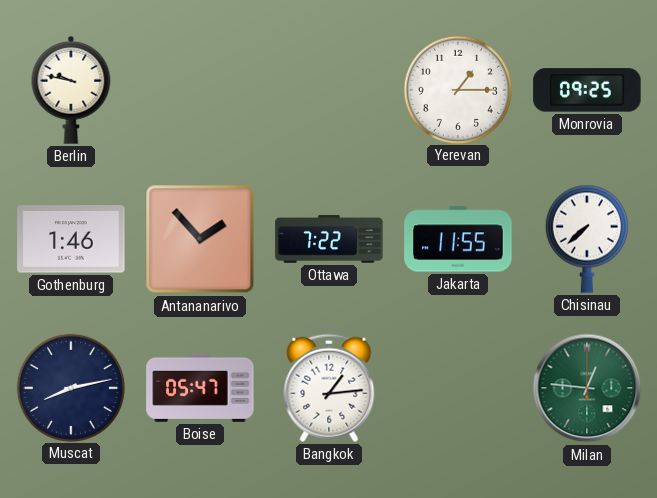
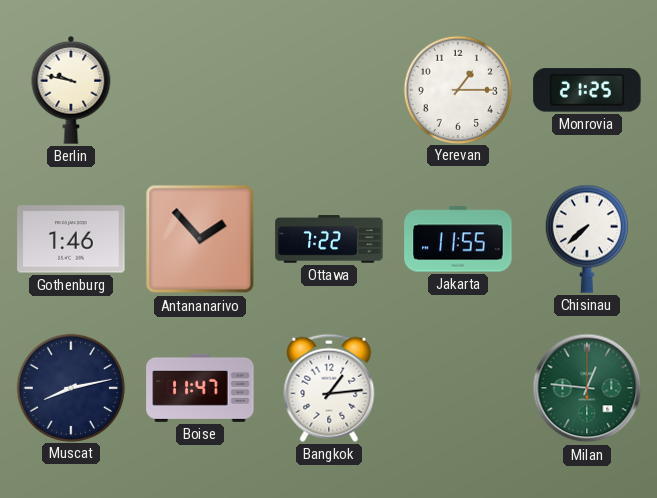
Monrovia: 09:25 -> 21:25
Boise: 05:47 -> 11:47
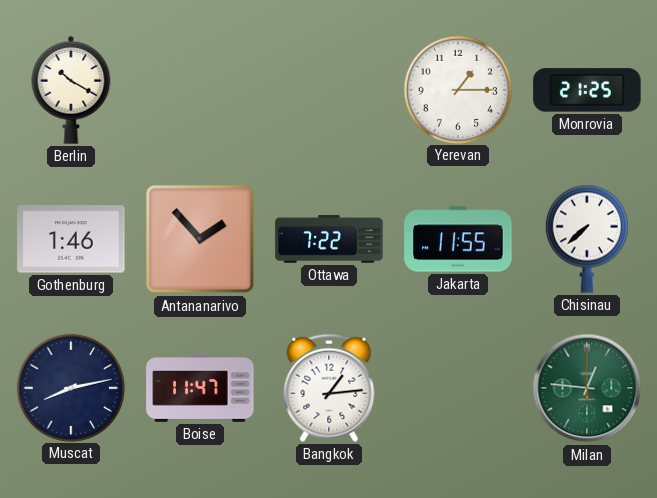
Berlin: 9:47 -> 10:20
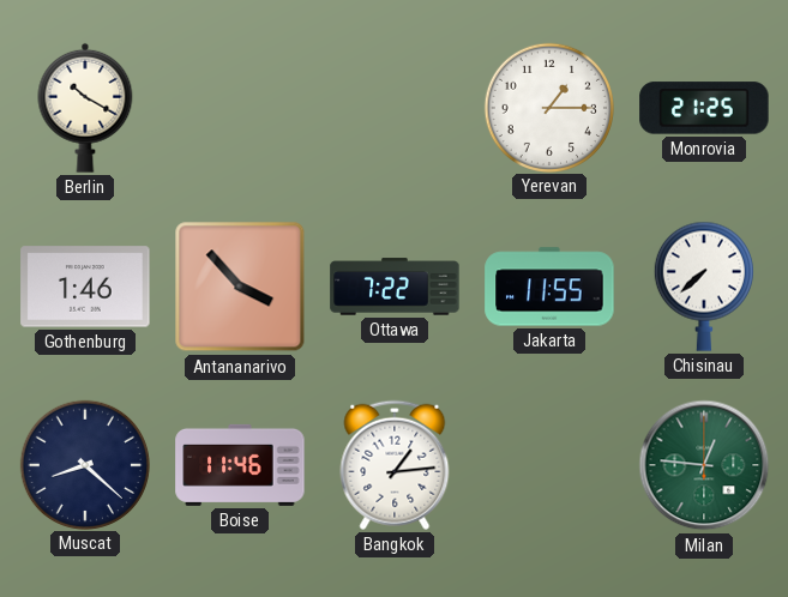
Antananarivo: 1:53 -> 3:53
Muscat: 8:13 -> 8:22
Boise: 11:47 -> 11:46
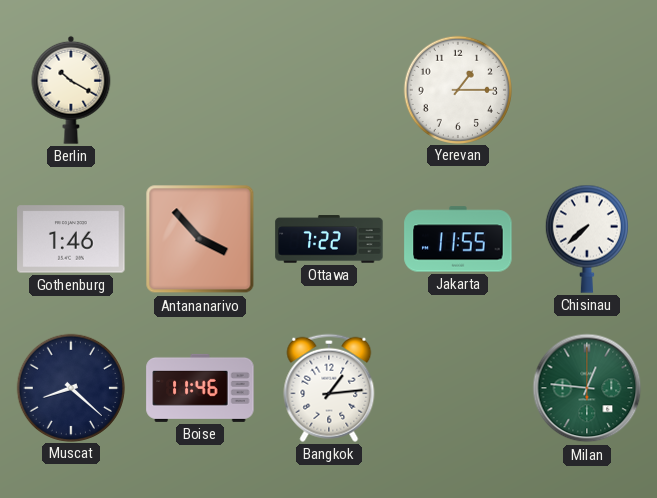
Monrovia: 21:25 -> none
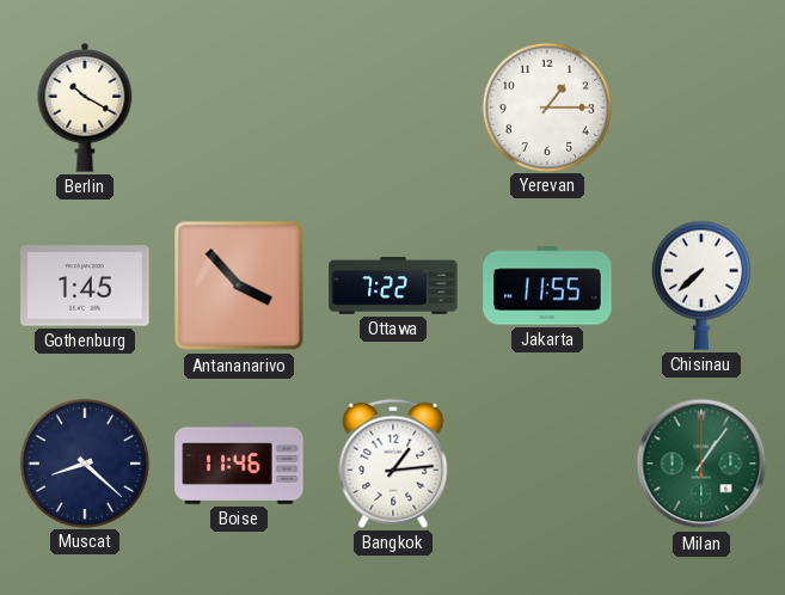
Gothenburg: 1:46 -> 1:45
Milan: 12:46 -> 1:06
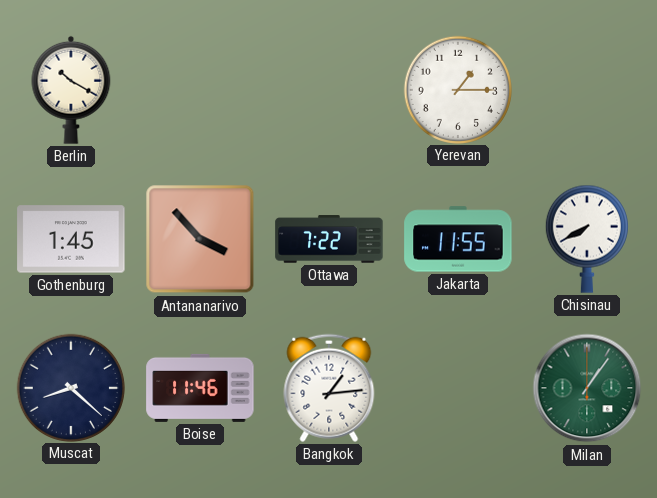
Chisinau: 7:38 -> 7:40
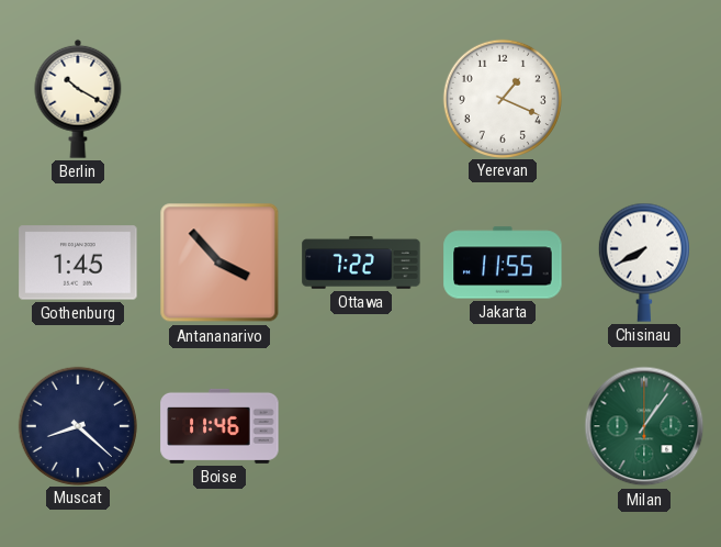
Yerevan: 1:15 -> 1:19
Bangkok: 1:14 -> none
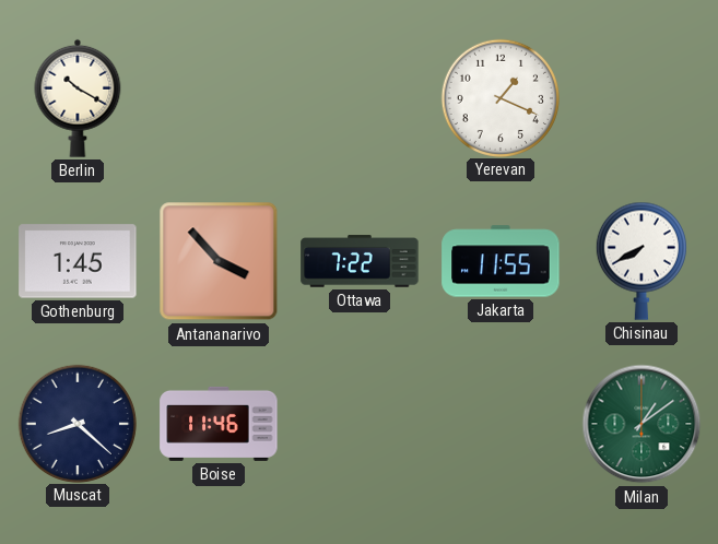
Milan: 1:06 -> 1:09
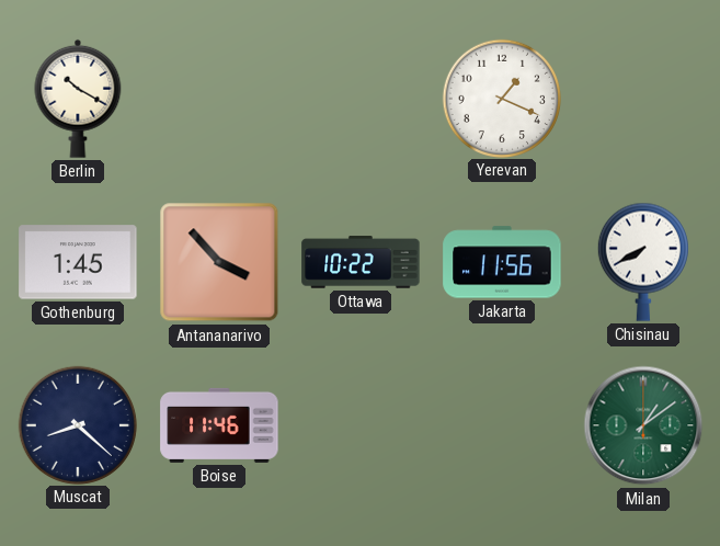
Ottawa: 7:22 -> 10:22
Jakarta: 11:55 -> 11:56
